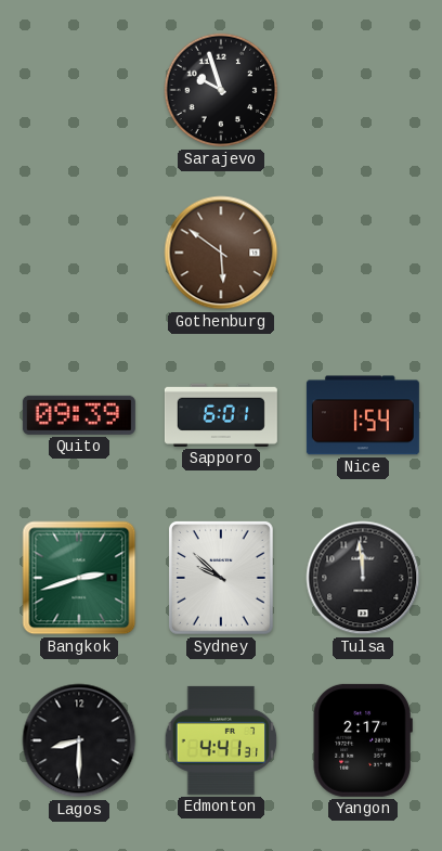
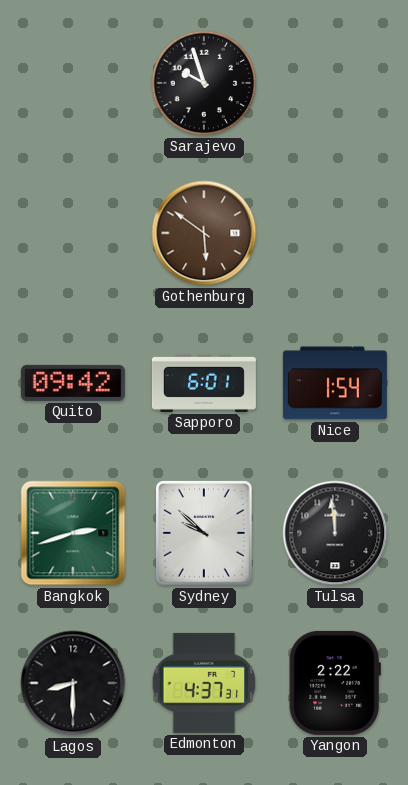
Quito: 09:39 -> 09:42
Edmonton: 4:41 -> 4:37
Yangon: 2:17 -> 2:22
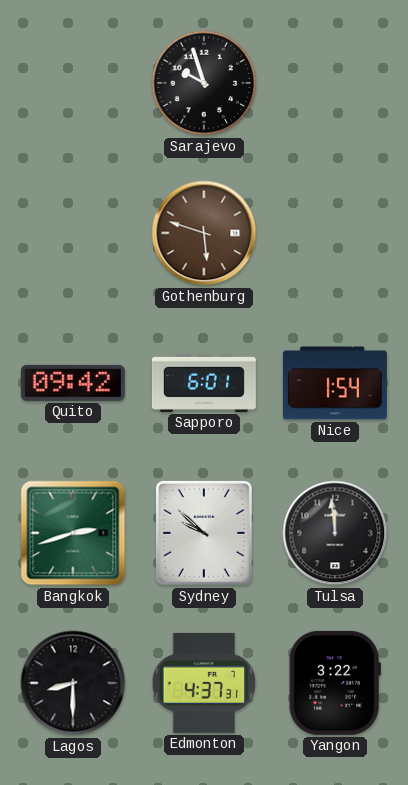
Gothenburg: 5:51 -> 5:48
Yangon: 2:22 -> 3:22
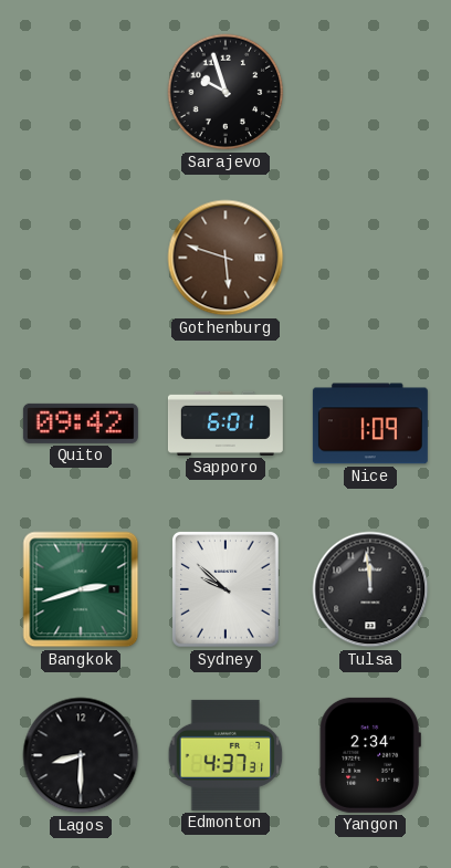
Nice: 1:54 -> 1:09
Yangon: 3:22 -> 2:34
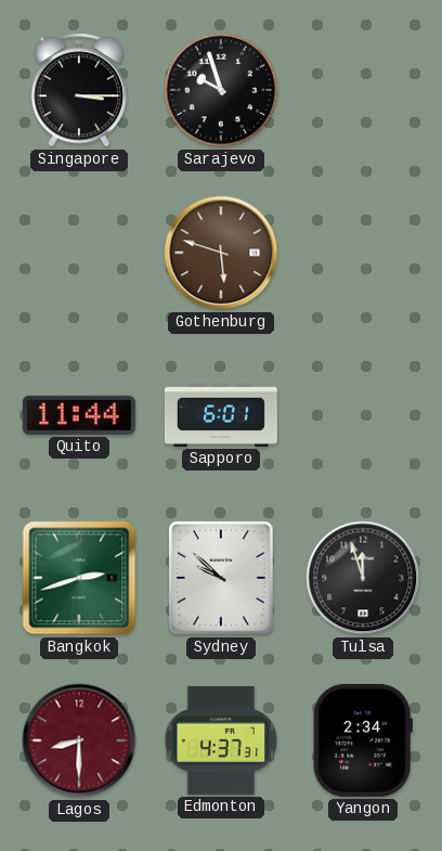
Singapore: none -> 3:15
Quito: 09:42 -> 11:44
Nice: 1:09 -> none
Tulsa: 11:59 -> 11:57
Lagos dial: black -> burgundy
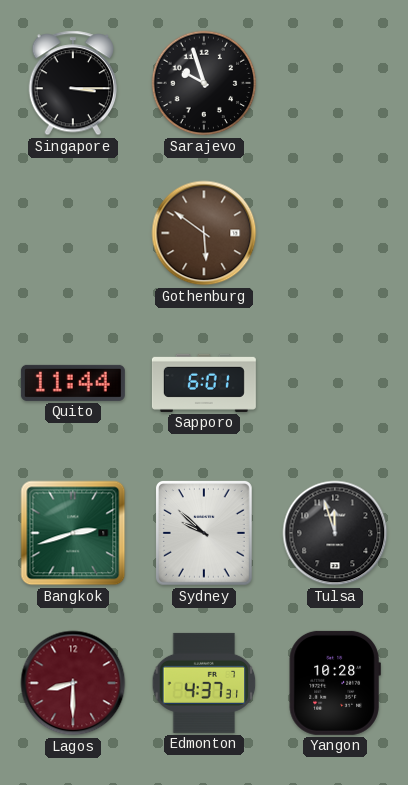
Gothenburg: 5:48 -> 5:51
Yangon: 2:34 -> 10:28
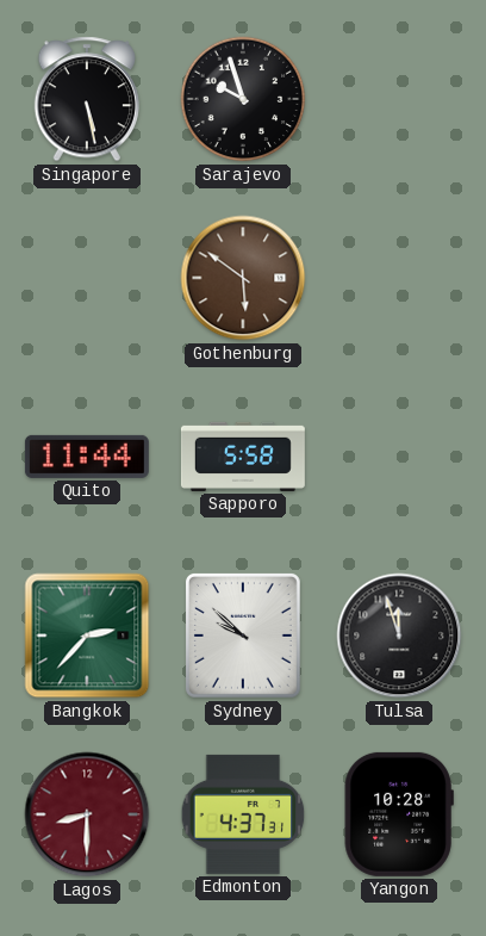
Singapore: 3:15 -> 5:28
Sapporo: 6:01 -> 5:58
Bangkok: 2:42 -> 2:37
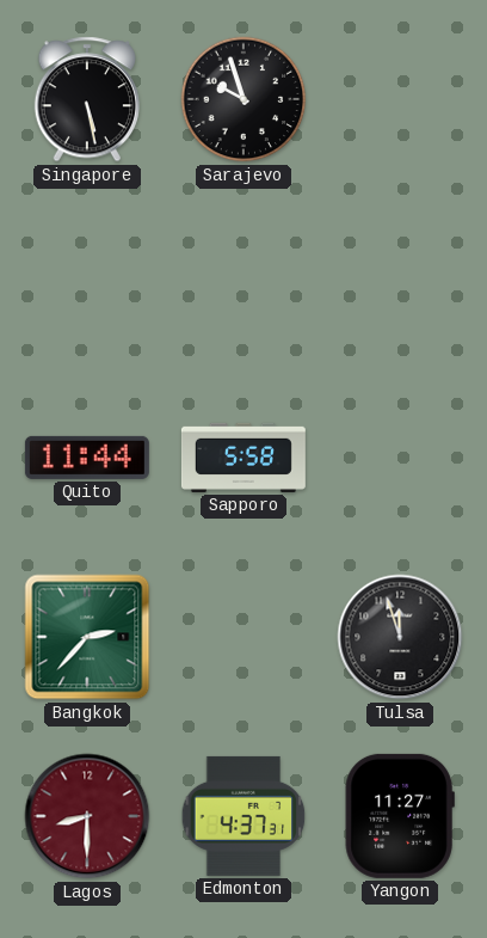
Gothenburg: 5:51 -> none
Sydney: 9:52 -> none
Yangon: 10:28 -> 11:27
